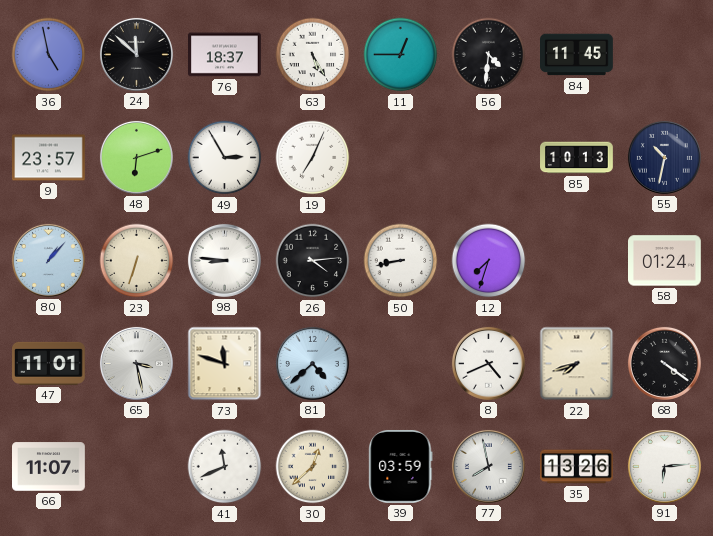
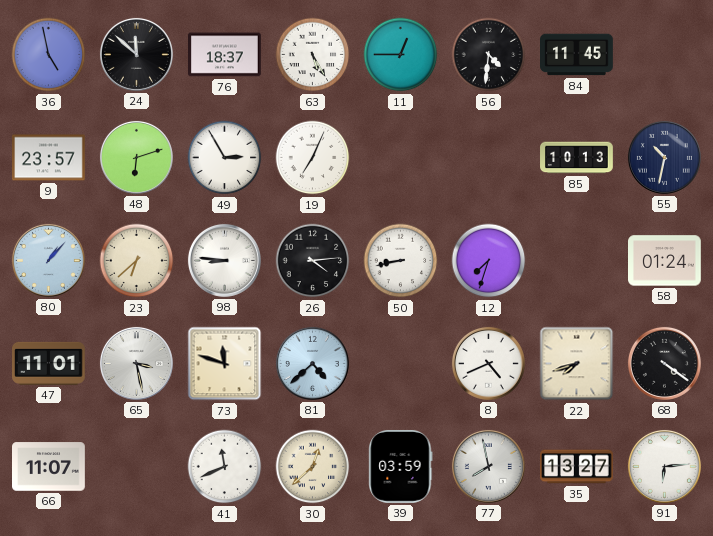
23: 6:33 -> 6:38
35: 13:26 -> 13:27
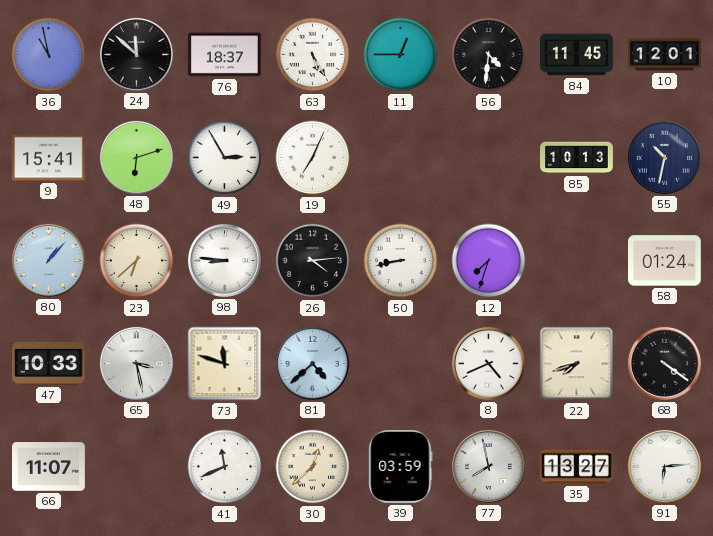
36: 4:58 -> 10:58
10: none -> 12:01
9: 23:57 -> 15:41
47: 11:01 -> 10:33
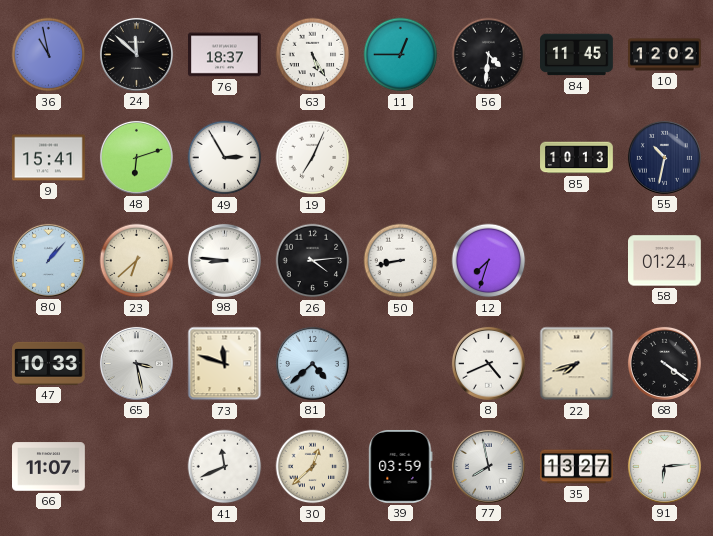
10: 12:01 -> 12:02
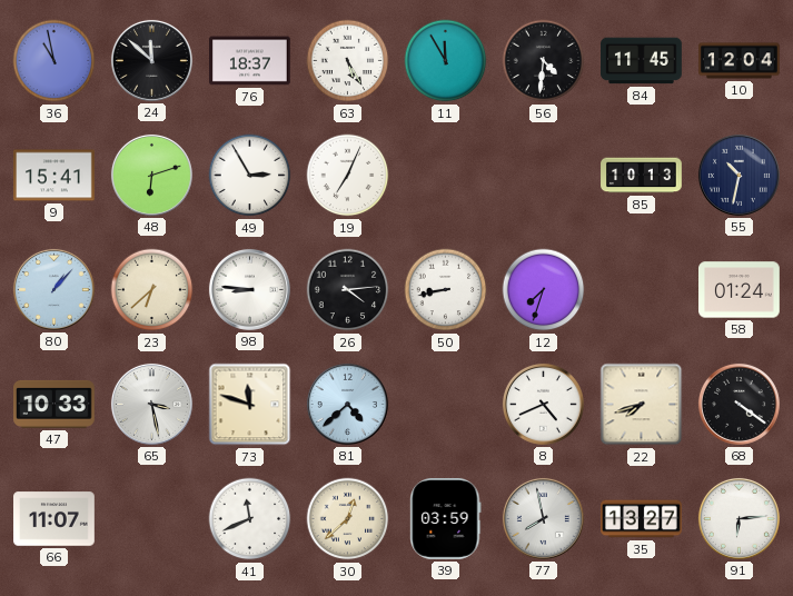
11: 12:45 -> 11:55
10: 12:02 -> 12:04
